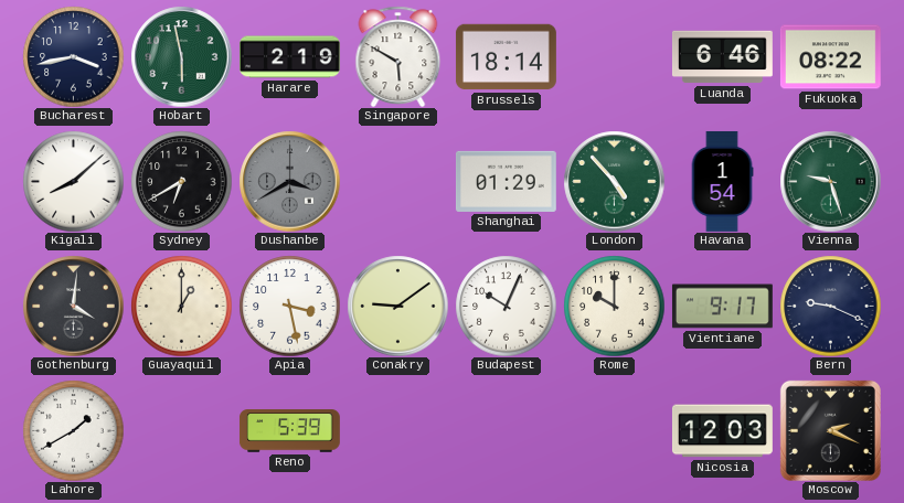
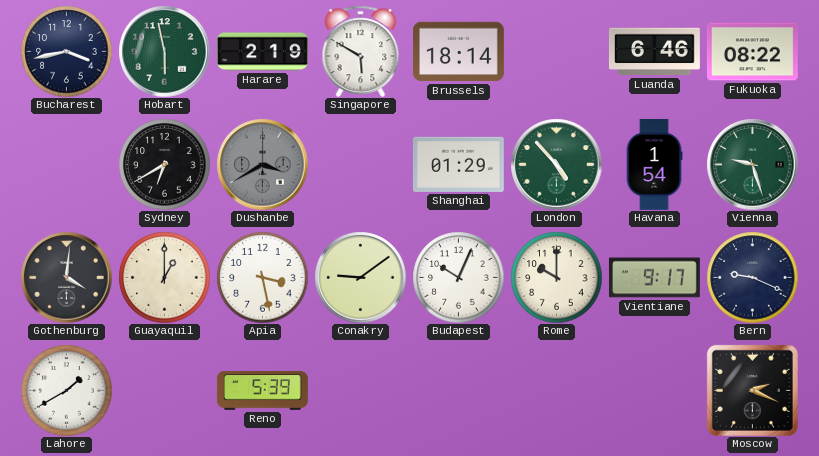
Kigali: 8:08 -> none
Nicosia: 12:03 -> none
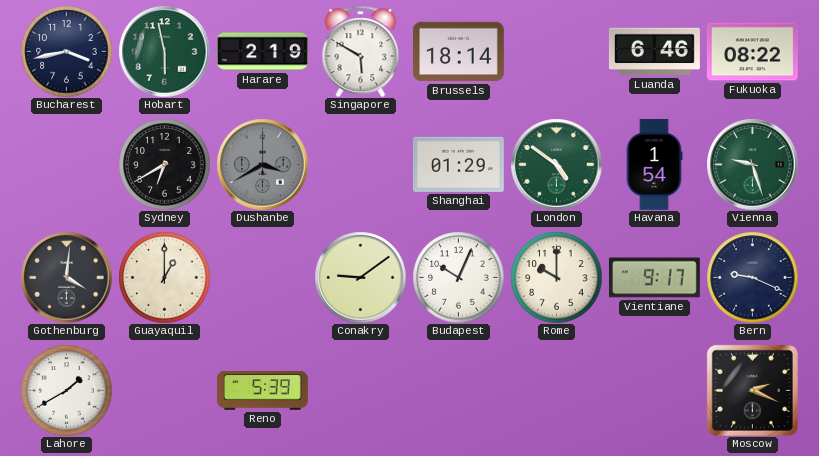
London: 4:53 -> 4:51
Apia: 3:28 -> none
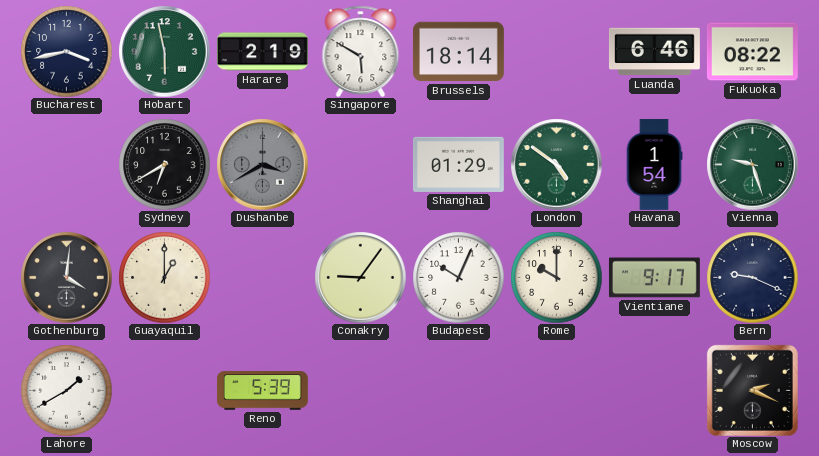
Conakry: 9:09 -> 9:06
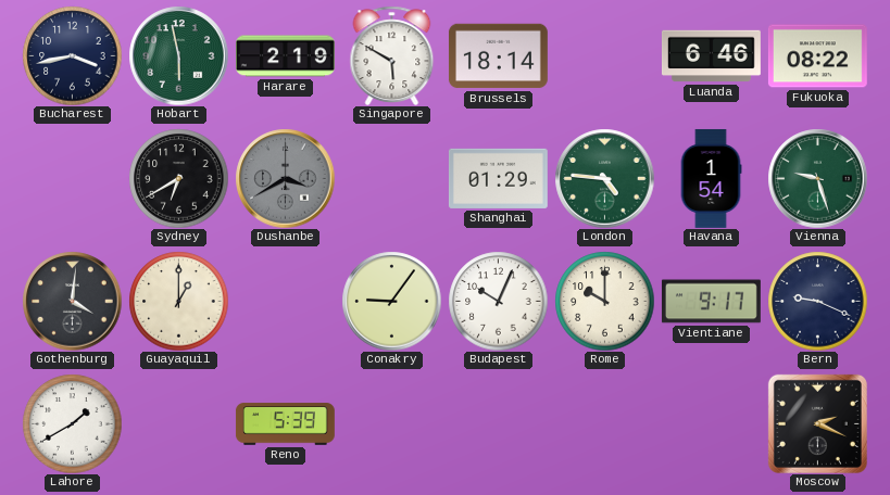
London: 4:51 -> 4:46
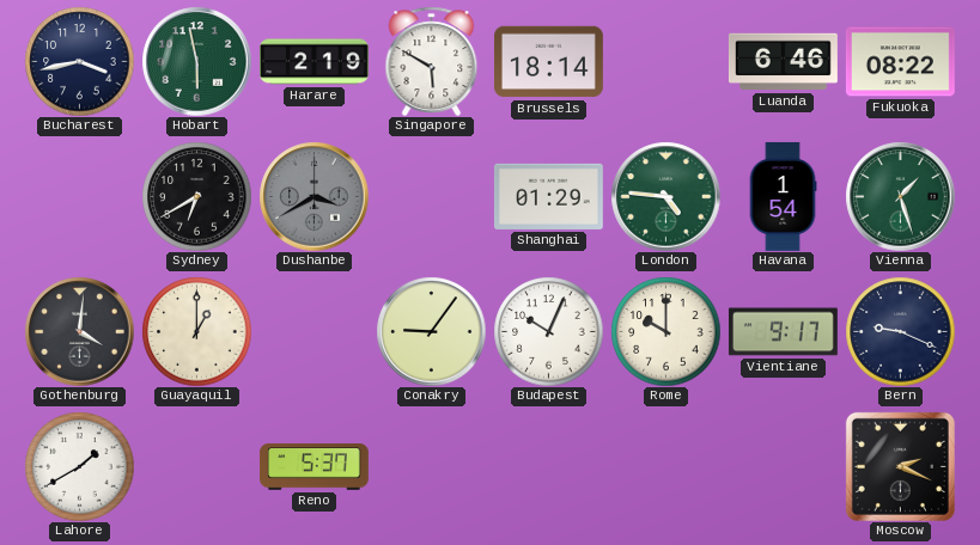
Vienna: 9:27 -> 1:27
Reno: 5:39 -> 5:37
